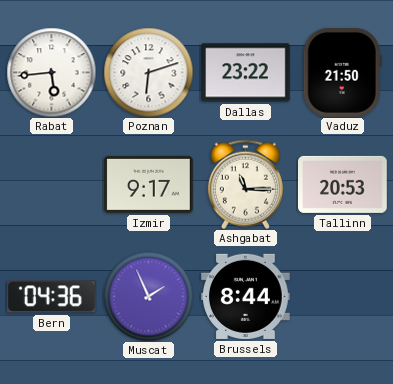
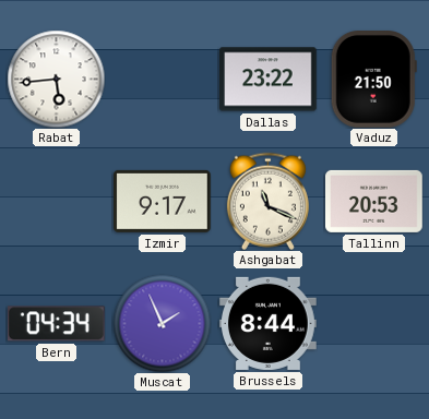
Poznan: 6:12 -> none
Ashgabat: 11:15 -> 11:19
Bern: 04:36 -> 04:34
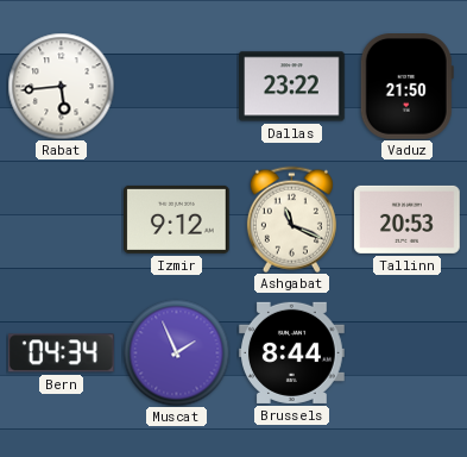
Izmir: 9:17 -> 9:12
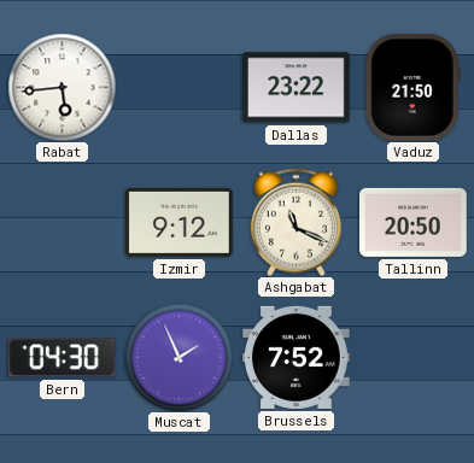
Tallinn: 20:53 -> 20:50
Bern: 04:34 -> 04:30
Brussels: 8:44 -> 7:52
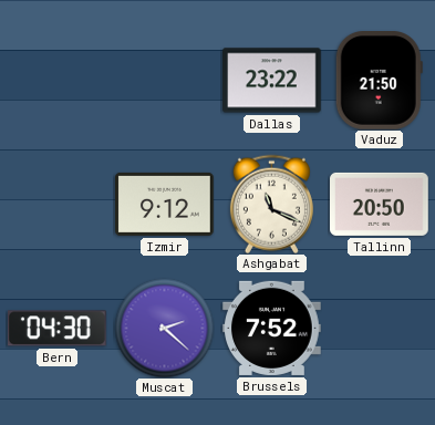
Rabat: 5:44 -> none
Muscat: 1:56 -> 2:22
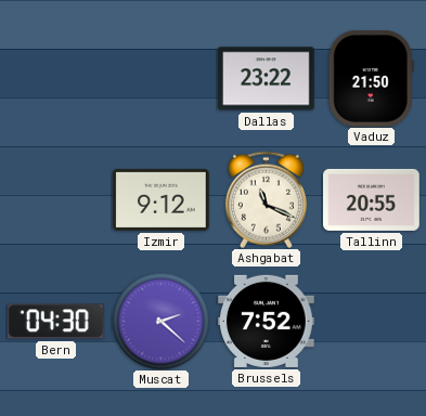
Tallinn: 20:50 -> 20:55
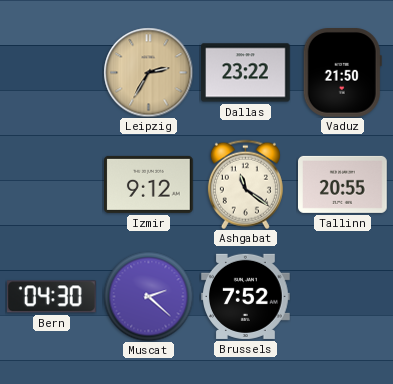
Leipzig: none -> 2:35
Ashgabat: 11:19 -> 11:21
